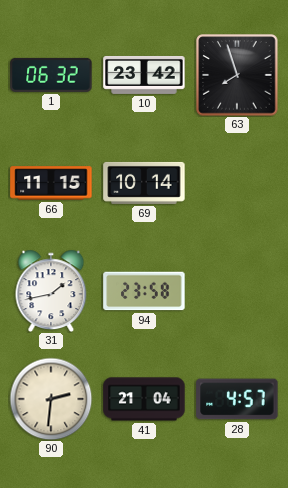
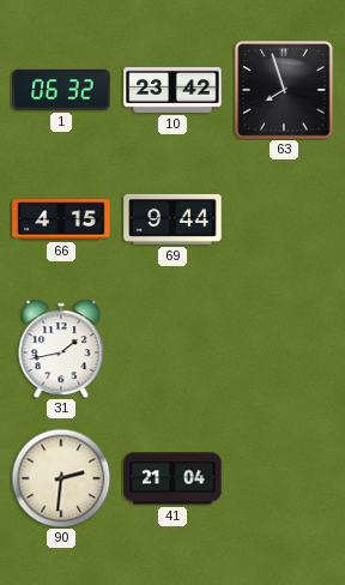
66: 11:15 -> 4:15
69: 10:14 -> 9:44
94: 23:58 -> none
28: 4:57 -> none
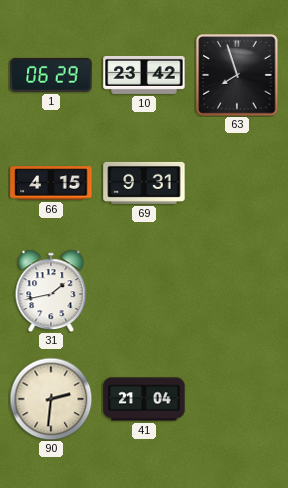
1: 06:32 -> 06:29
69: 9:44 -> 9:31
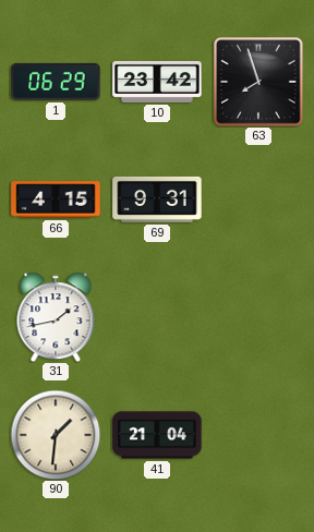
90: 2:31 -> 1:31
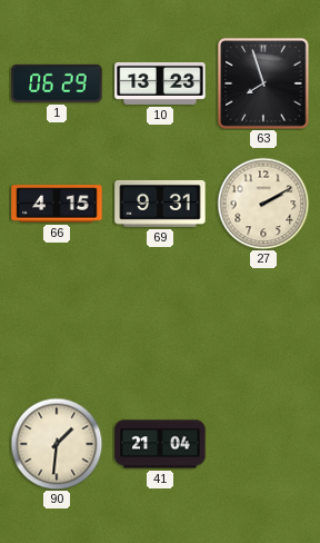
10: 23:42 -> 13:23
27: none -> 2:10
31: 1:43 -> none
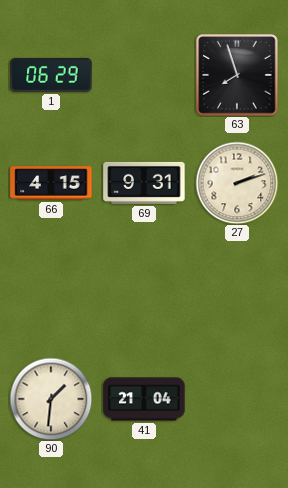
10: 13:23 -> none
27: 2:10 -> 2:12
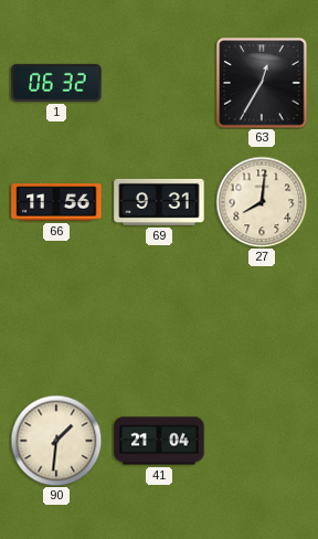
1: 06:29 -> 06:32
63: 7:57 -> 12:35
66: 4:15 -> 11:56
27: 2:12 -> 8:01
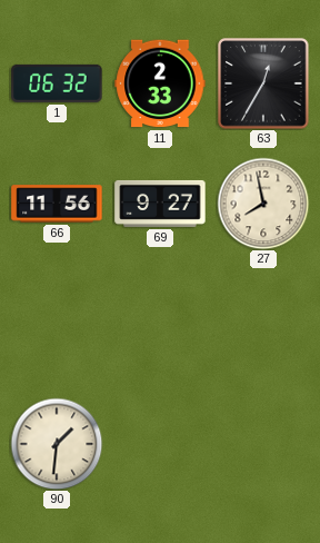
11: none -> 2:33
69: 9:31 -> 9:27
27: 8:01 -> 7:58
41: 21:04 -> none
